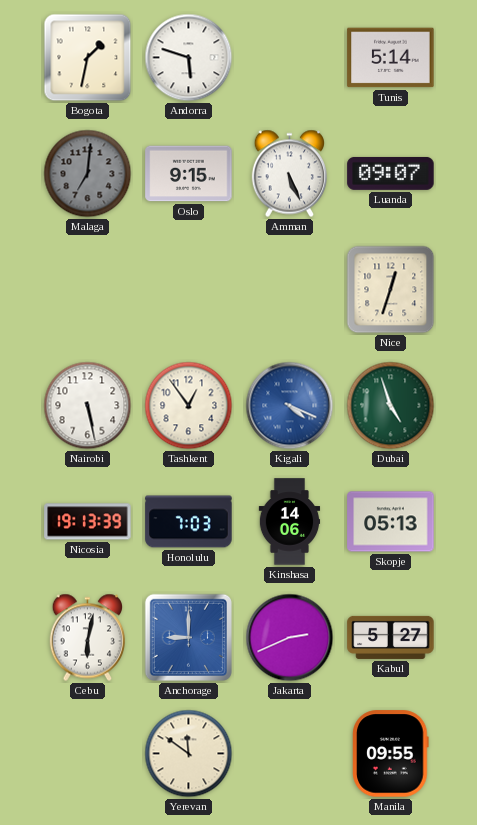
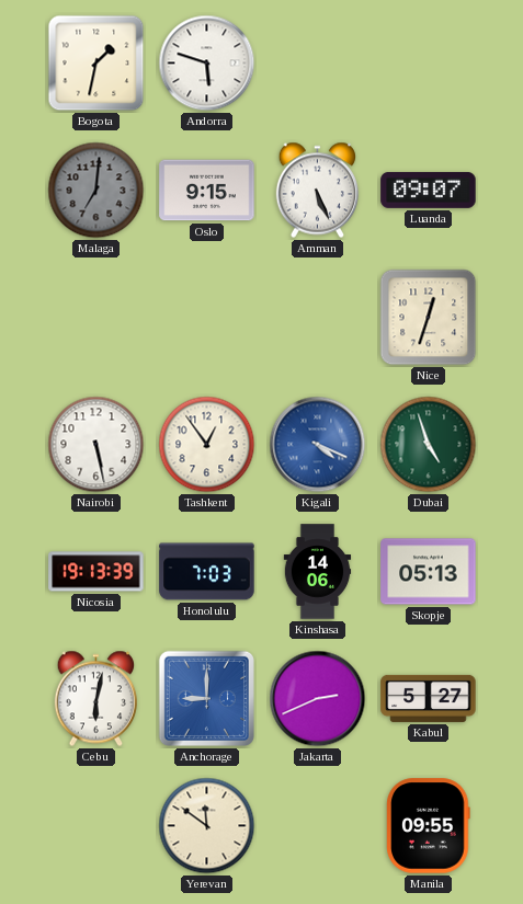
Tunis: 5:14 -> none
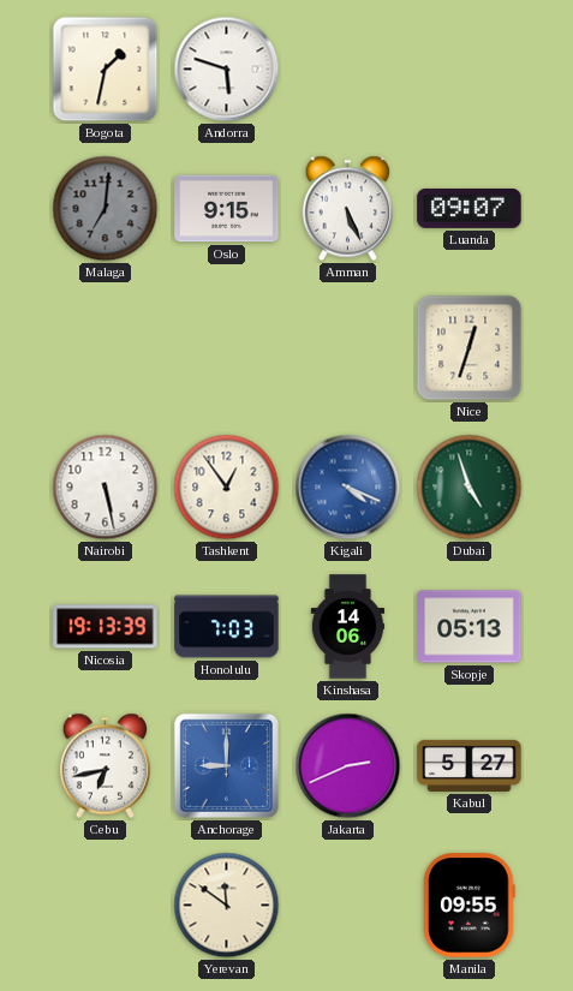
Cebu: 6:02 -> 6:43
